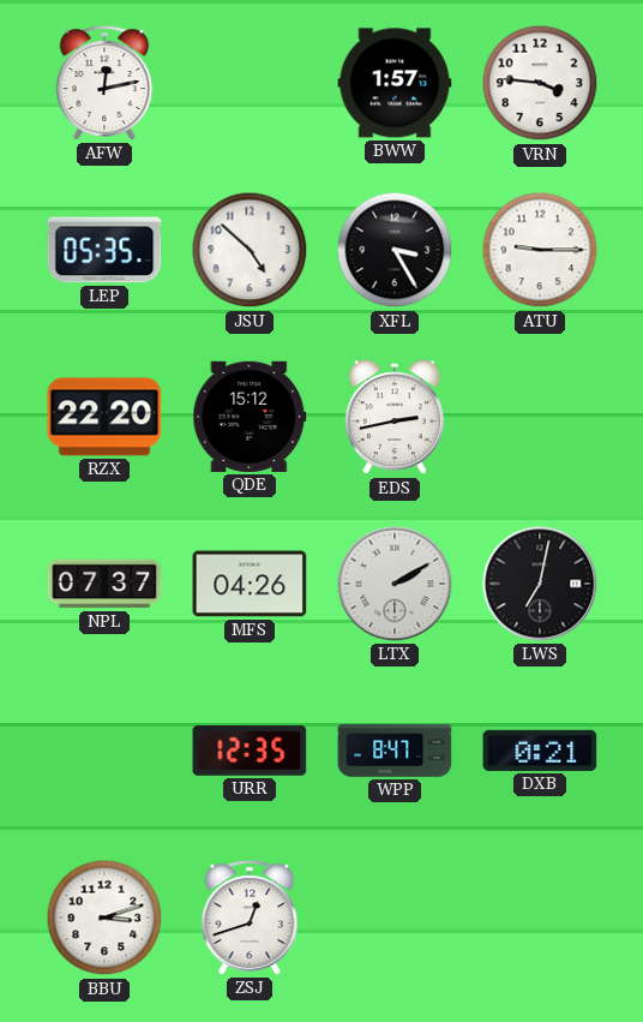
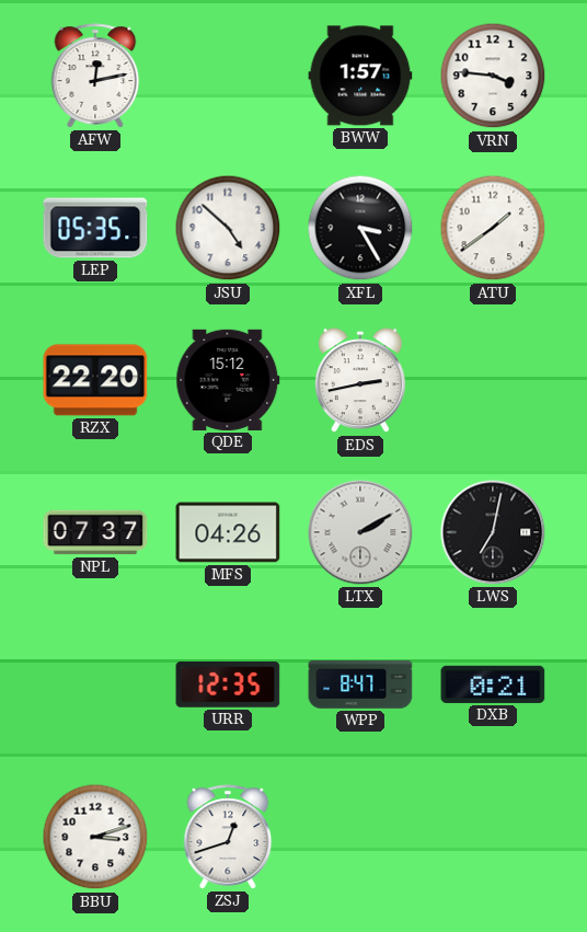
ATU: 9:15 -> 1:39
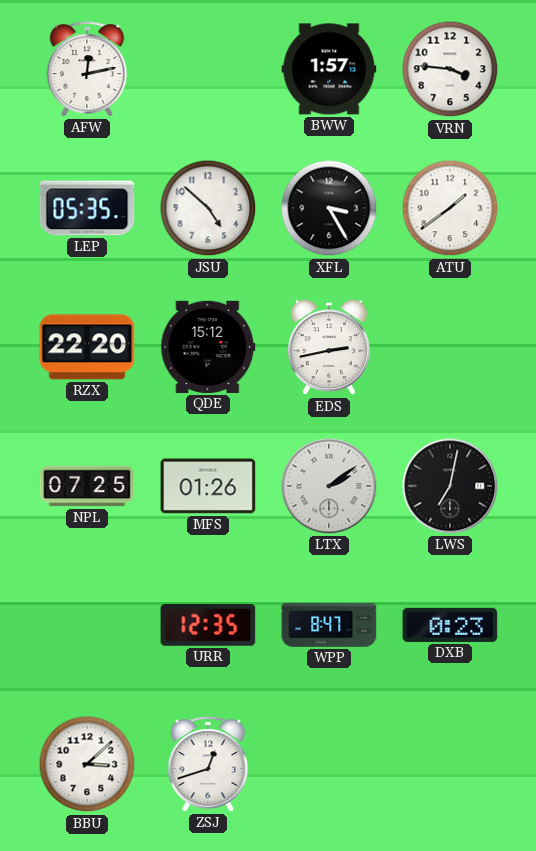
NPL: 07:37 -> 07:25
MFS: 04:26 -> 01:26
LTX: 2:10 -> 2:09
DXB: 0:21 -> 0:23
BBU: 3:12 -> 3:08
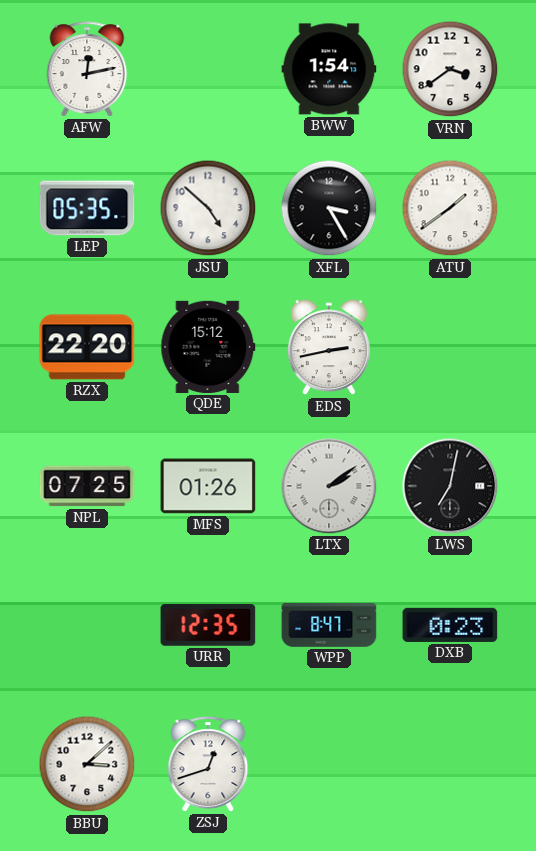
BWW: 1:57 -> 1:54
VRN: 3:46 -> 3:39
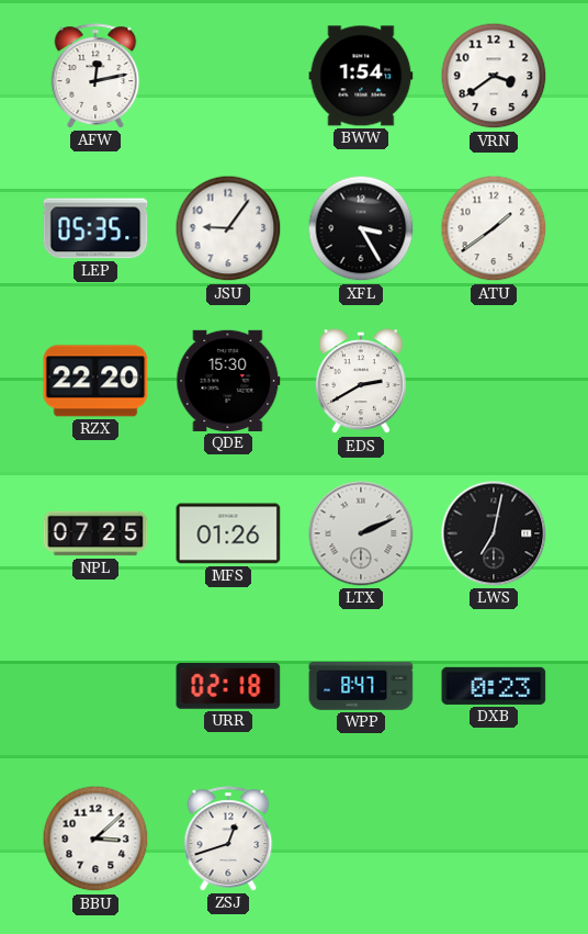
JSU: 4:52 -> 9:06
QDE: 15:12 -> 15:30
EDS: 2:43 -> 2:40
LTX: 2:09 -> 2:11
URR: 12:35 -> 02:18
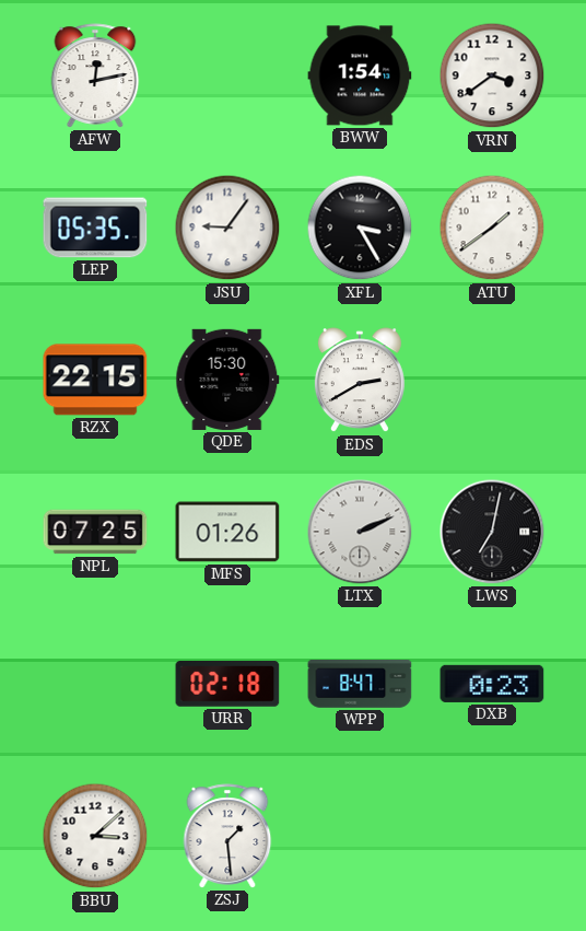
RZX: 22:20 -> 22:15
ZSJ: 12:42 -> 1:29
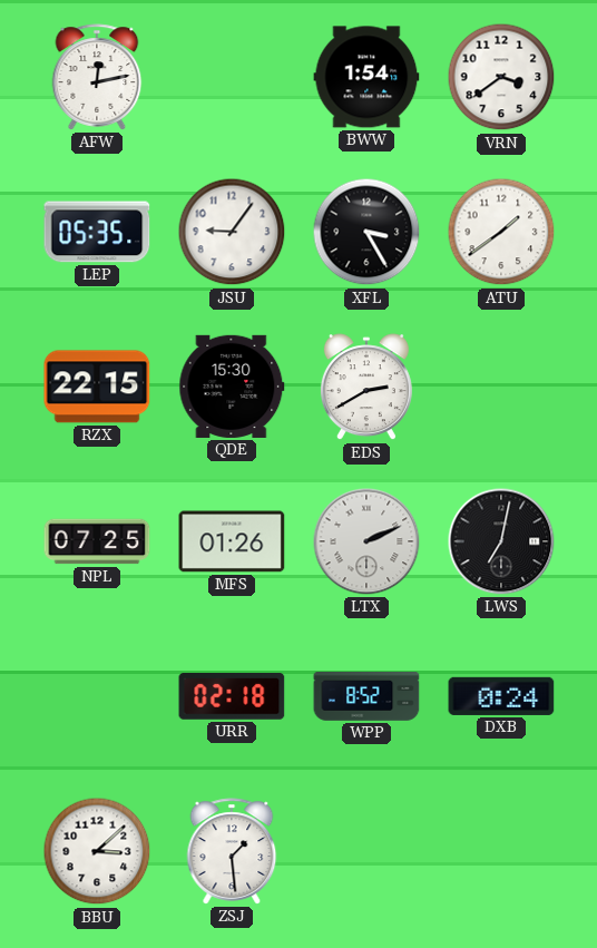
WPP: 8:47 -> 8:52
DXB: 0:23 -> 0:24
